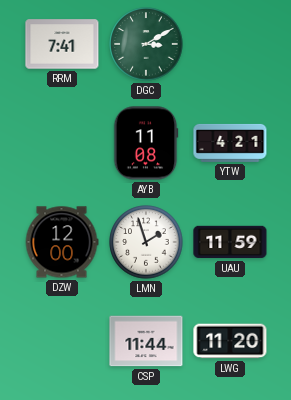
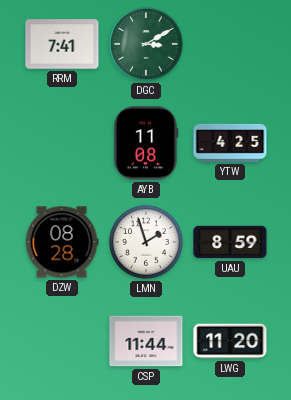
YTW: 4:21 -> 4:25
DZW: 12:00 -> 08:28
UAU: 11:59 -> 8:59
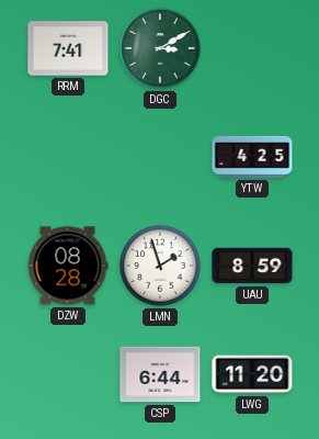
AYB: 11:08 -> none
CSP: 11:44 -> 6:44
